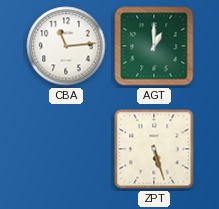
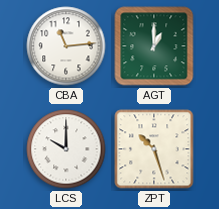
LCS: none -> 10:00
ZPT: 5:27 -> 10:27
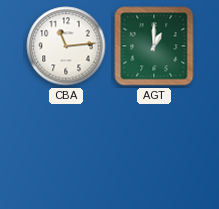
LCS: 10:00 -> none
ZPT: 10:27 -> none
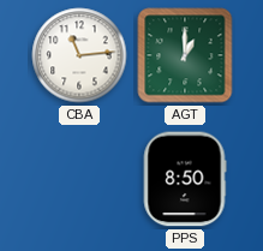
PPS: none -> 8:50
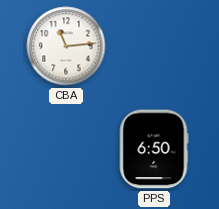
AGT: 1:00 -> none
PPS: 8:50 -> 6:50
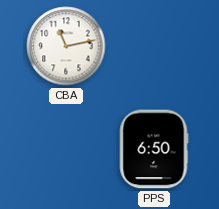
CBA: 11:14 -> 11:13
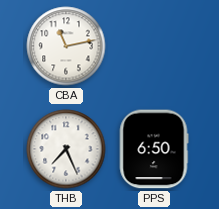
THB: none -> 7:26
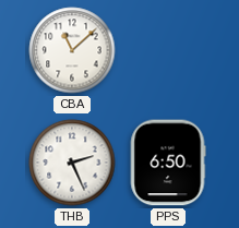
CBA: 11:13 -> 11:08
THB: 7:26 -> 2:26
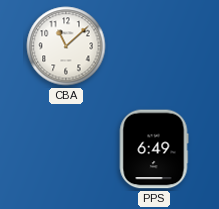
THB: 2:26 -> none
PPS: 6:50 -> 6:49
